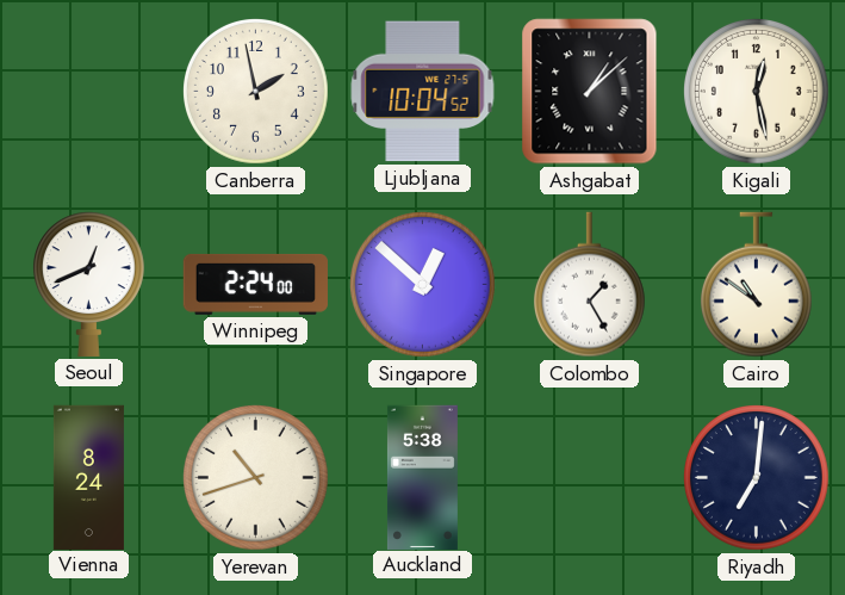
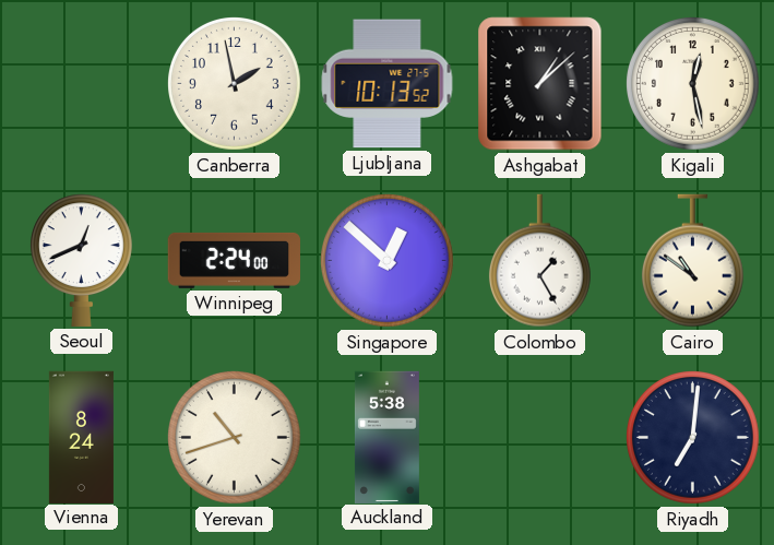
Ljubljana: 10:04 -> 10:13
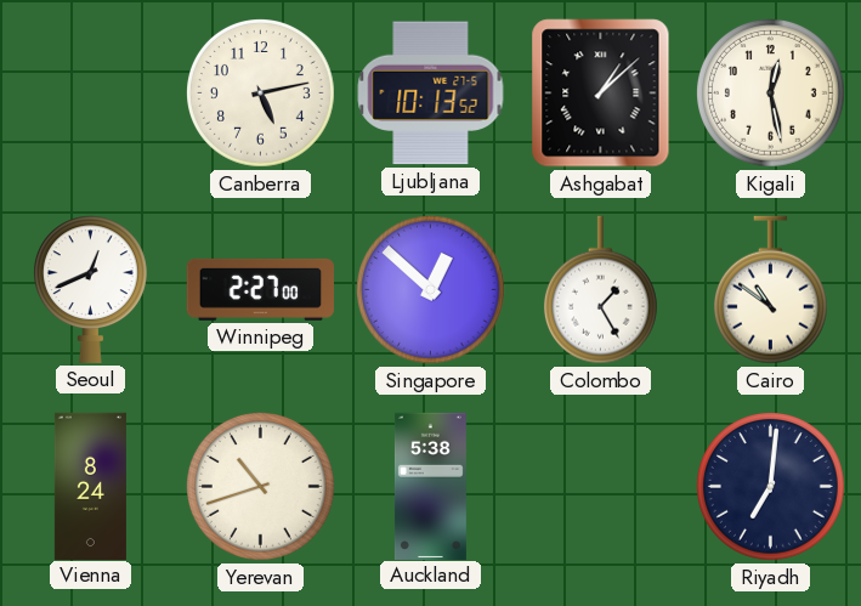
Canberra: 1:58 -> 5:13
Winnipeg: 2:24 -> 2:27
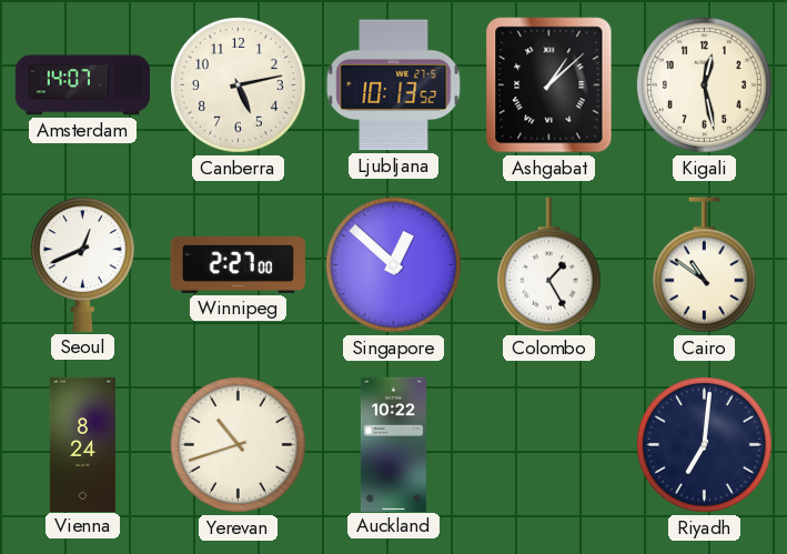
Amsterdam: none -> 14:07
Auckland: 5:38 -> 10:22
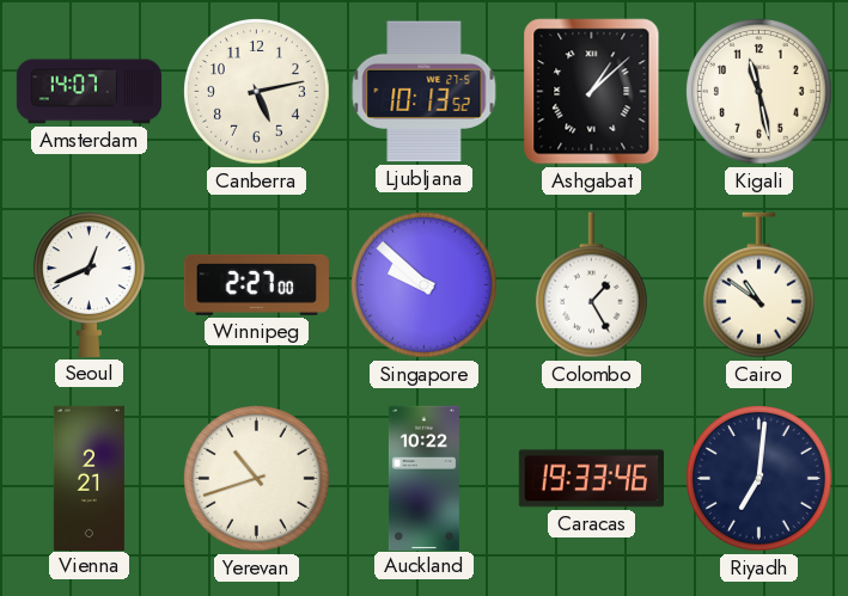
Kigali: 12:28 -> 11:28
Singapore: 12:52 -> 9:52
Vienna: 8:24 -> 2:21
Caracas: none -> 19:33
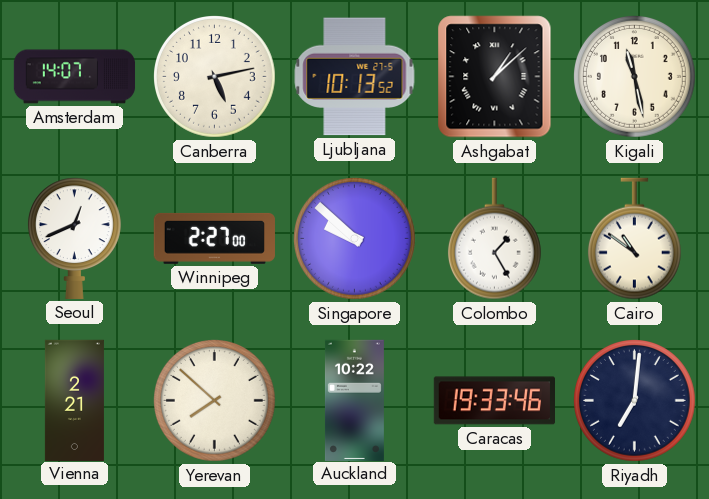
Yerevan: 10:42 -> 7:52
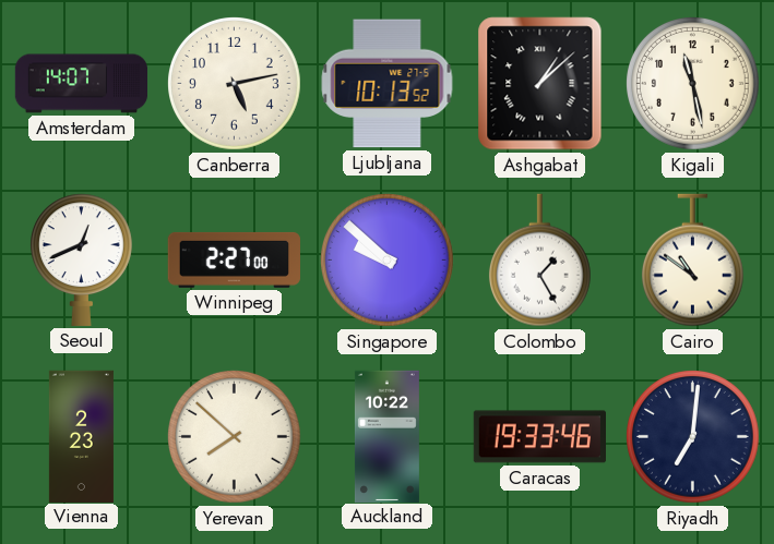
Vienna: 2:21 -> 2:23
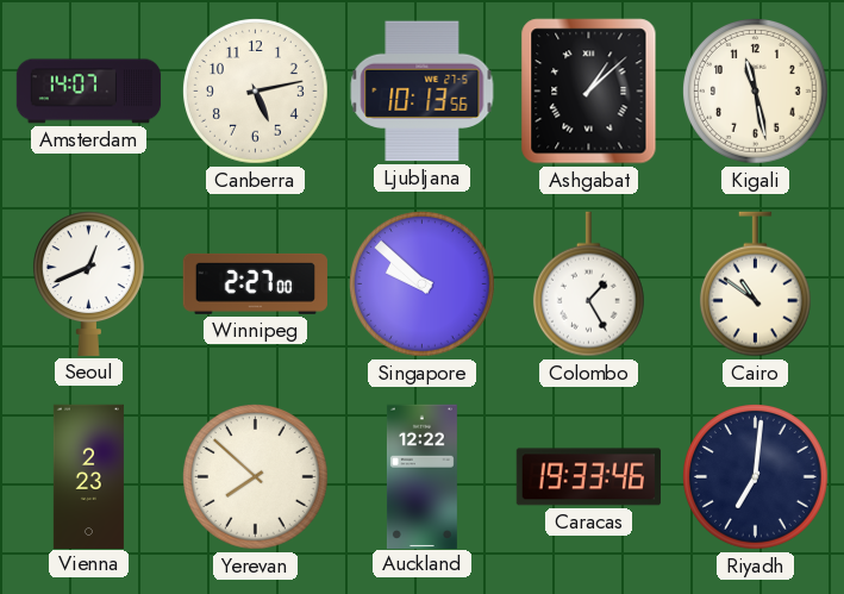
Ljubljana: 10:13:52 -> 10:13:56
Auckland: 10:22 -> 12:22
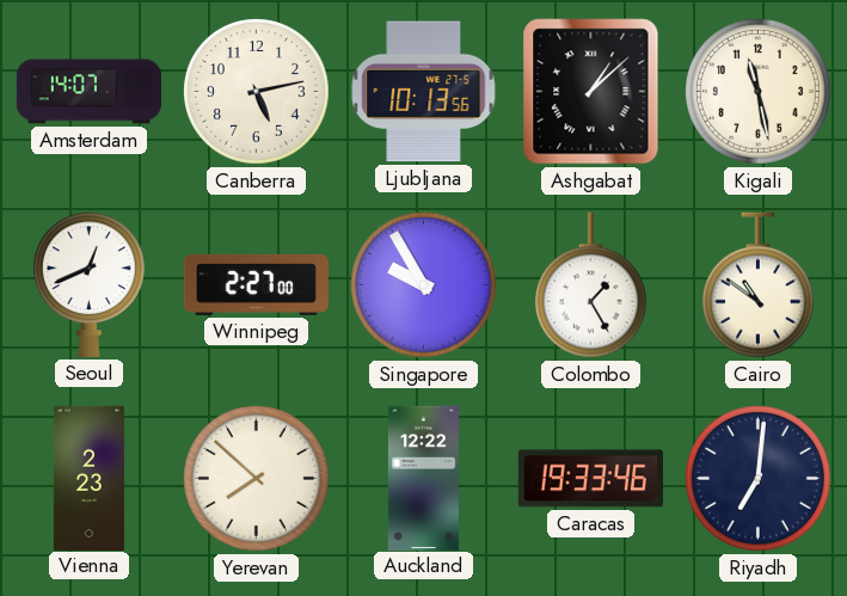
Singapore: 9:52 -> 9:55
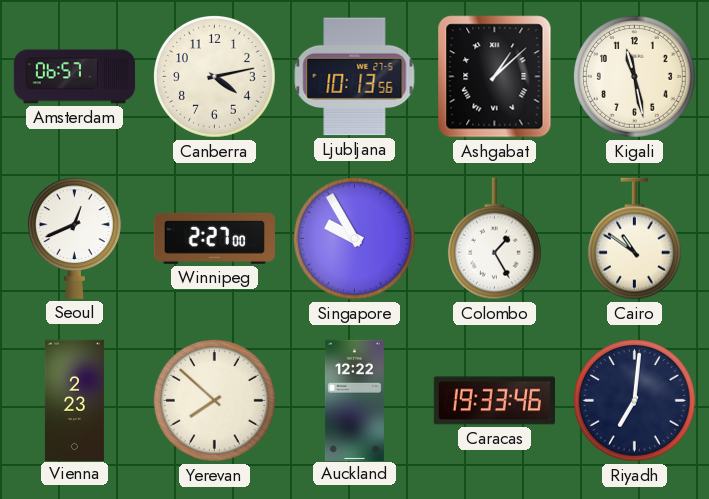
Amsterdam: 14:07 -> 06:57
Canberra: 5:13 -> 4:13
